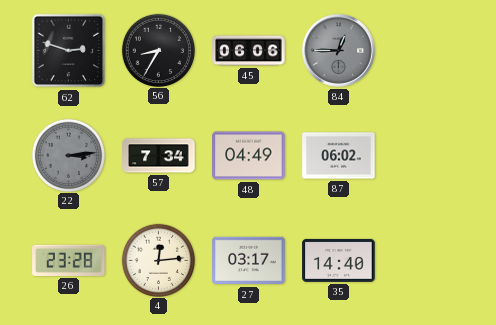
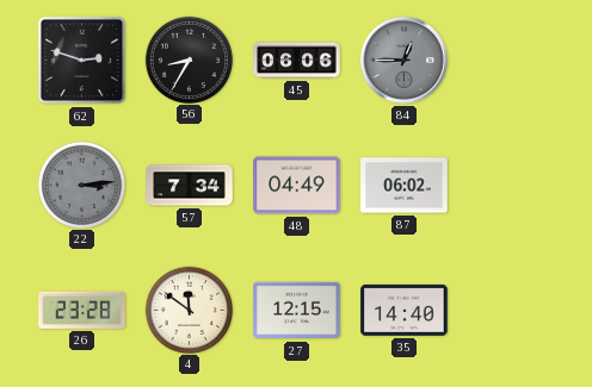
4: 12:14 -> 11:51
27: 03:17 -> 12:15
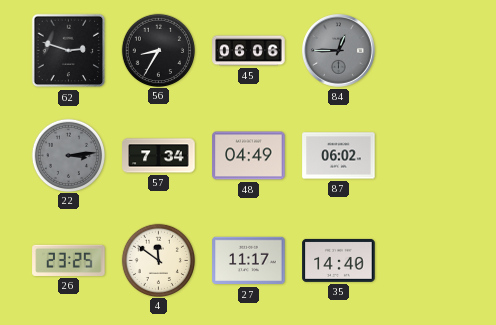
26: 23:28 -> 23:25
27: 12:15 -> 11:17
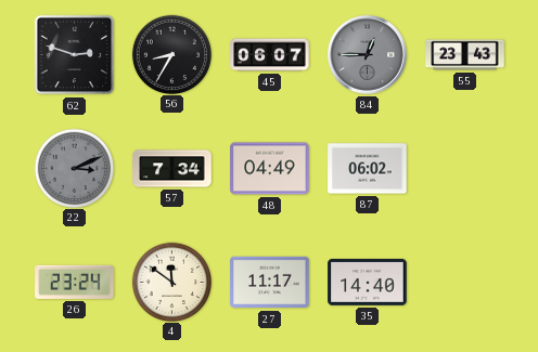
45: 06:06 -> 06:07
55: none -> 23:43
22: 3:14 -> 3:11
26: 23:25 -> 23:24
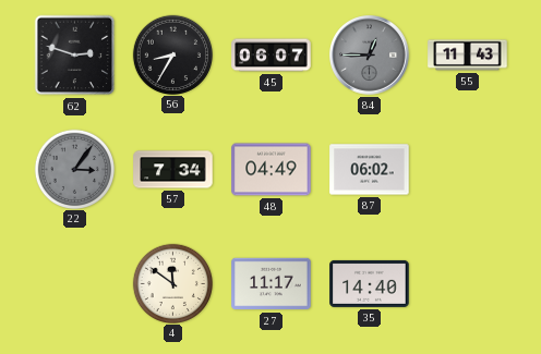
55: 23:43 -> 11:43
22: 3:11 -> 3:06
26: 23:24 -> none
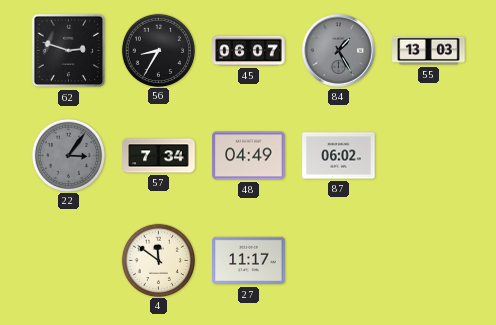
84: 12:45 -> 1:25
55: 11:43 -> 13:03
35: 14:40 -> none
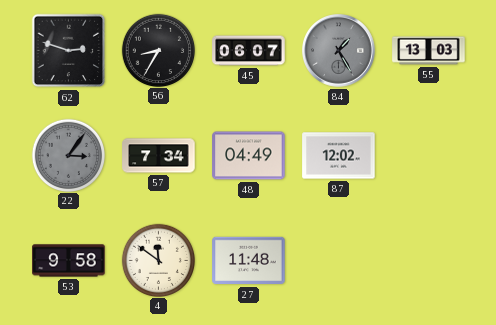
87: 06:02 -> 12:02
53: none -> 9:58
27: 11:17 -> 11:48
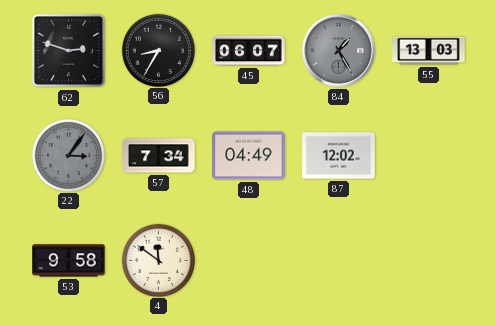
27: 11:48 -> none
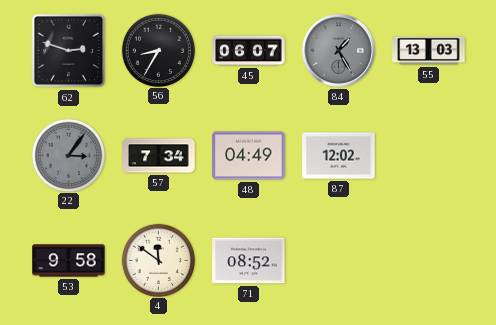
71: none -> 08:52
